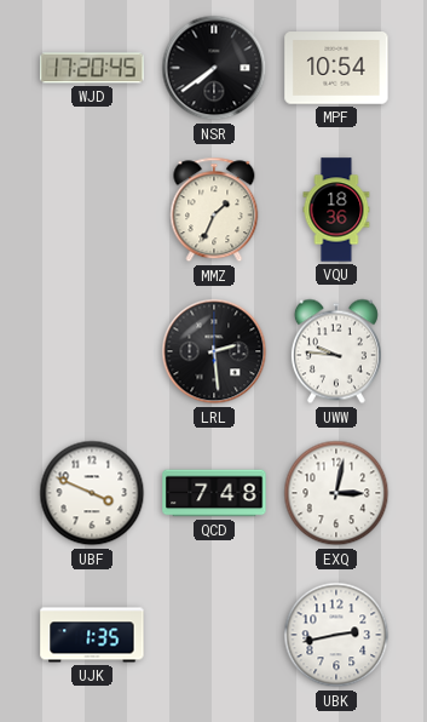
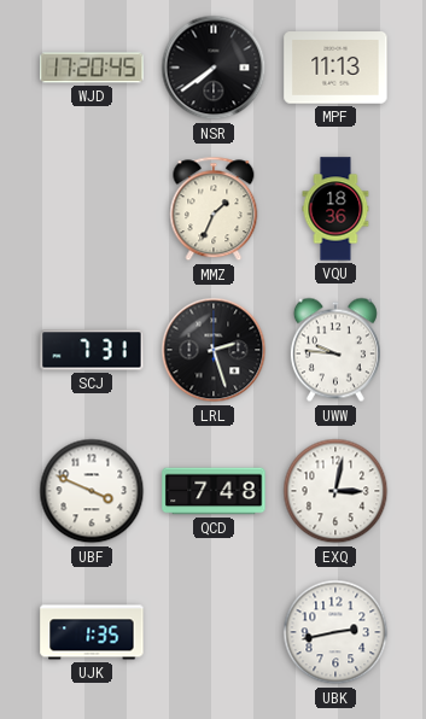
MPF: 10:54 -> 11:13
SCJ: none -> 7:31
LRL: 2:29 -> 2:27
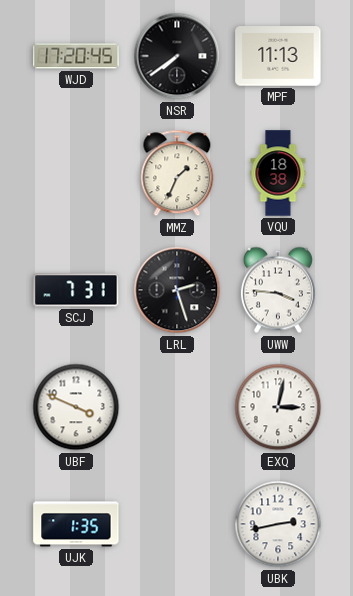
VQU: 18:36 -> 18:38
UWW: 9:46 -> 3:46
QCD: 7:48 -> none
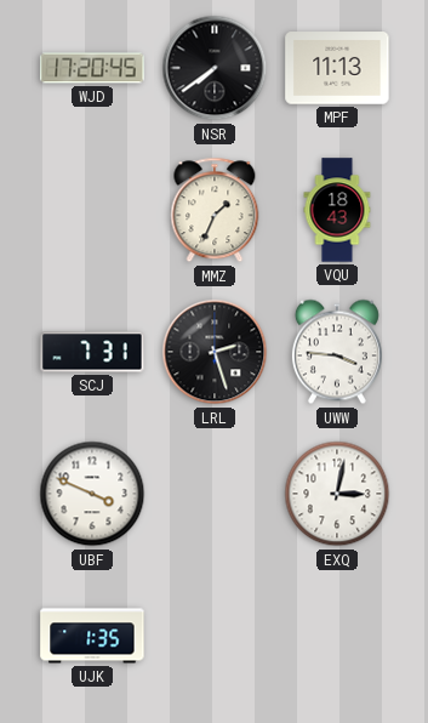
VQU: 18:38 -> 18:43
UBK: 2:43 -> none
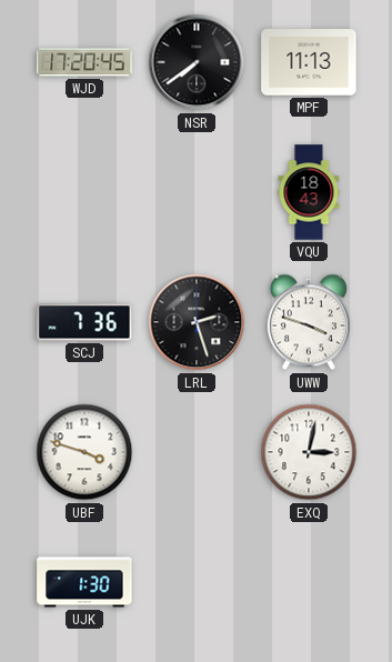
MMZ: 1:34 -> none
SCJ: 7:31 -> 7:36
UWW: 3:46 -> 3:48
UBF: 3:49 -> 3:48
UJK: 1:35 -> 1:30
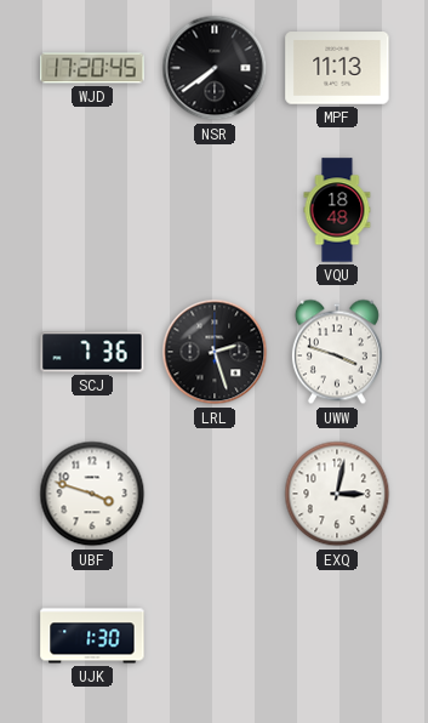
VQU: 18:43 -> 18:48
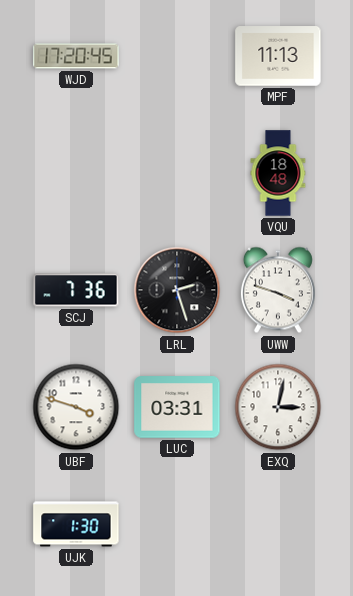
NSR: 7:39 -> none
LUC: none -> 03:31
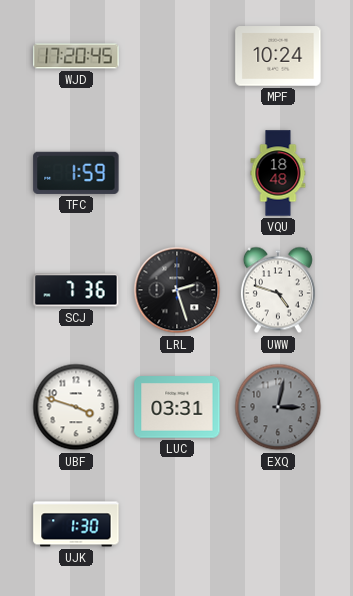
MPF: 11:13 -> 10:24
TFC: none -> 1:59
UWW: 3:48 -> 4:48
EXQ dial: white -> grey
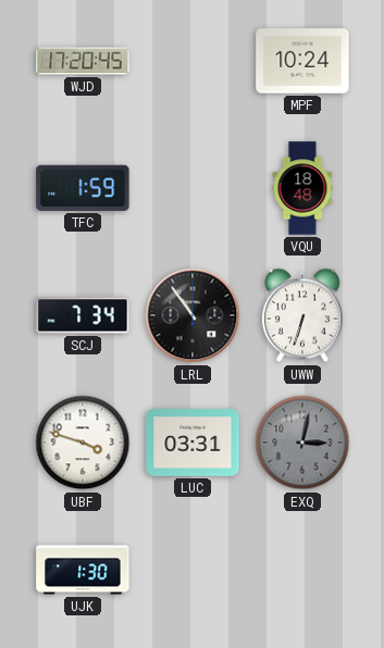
SCJ: 7:36 -> 7:34
LRL: 2:27 -> 10:54
UWW: 4:48 -> 6:33
